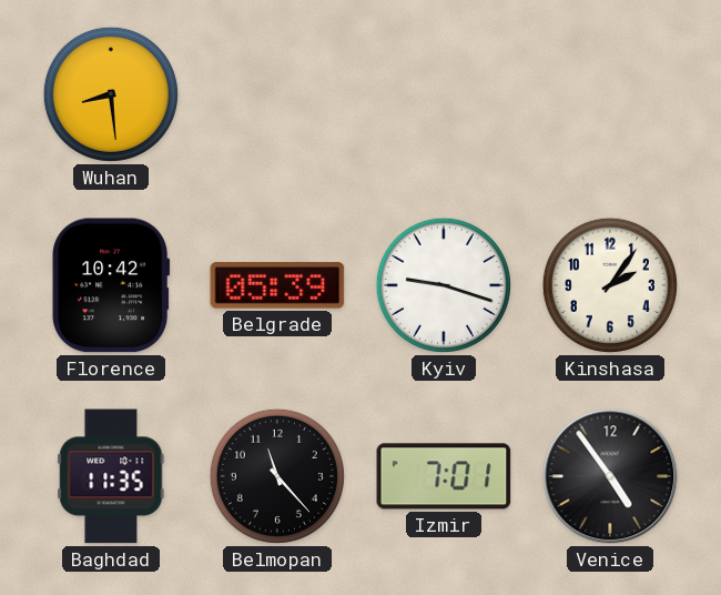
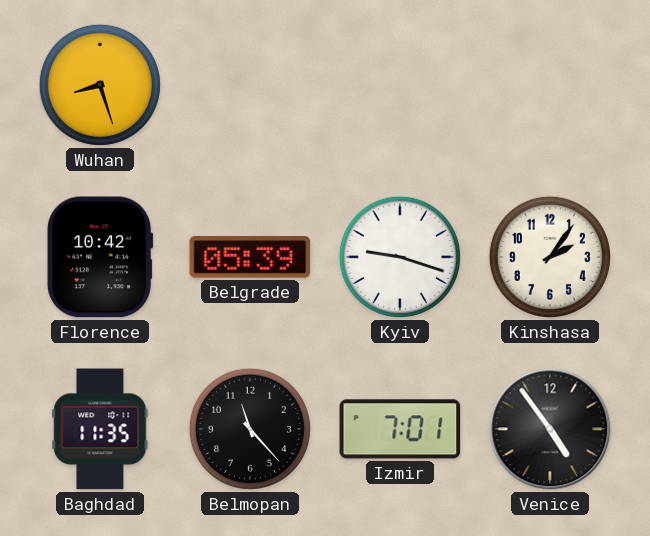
Wuhan: 8:29 -> 8:27
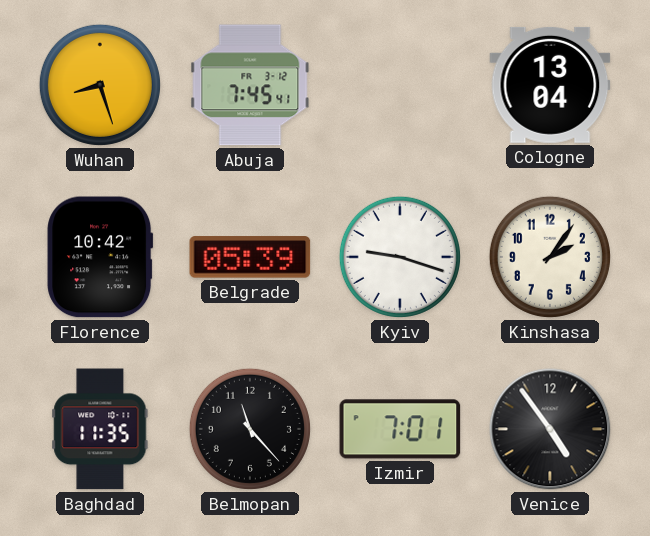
Abuja: none -> 7:45
Cologne: none -> 13:04
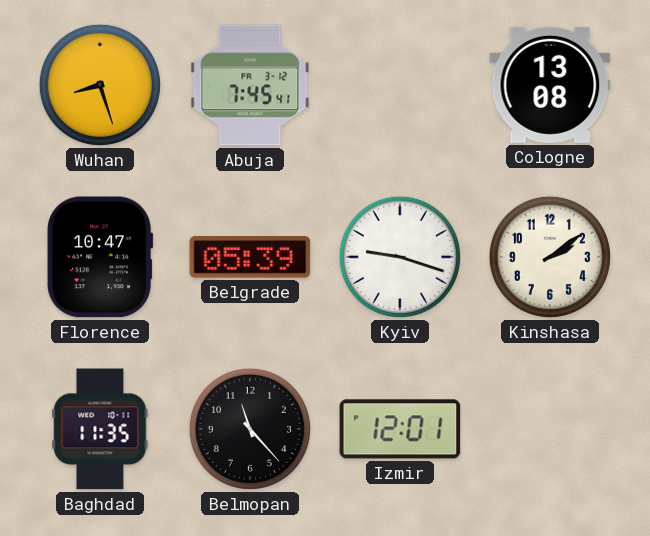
Cologne: 13:04 -> 13:08
Florence: 10:42 -> 10:47
Kinshasa: 2:06 -> 2:09
Izmir: 7:01 -> 12:01
Venice: 4:54 -> none
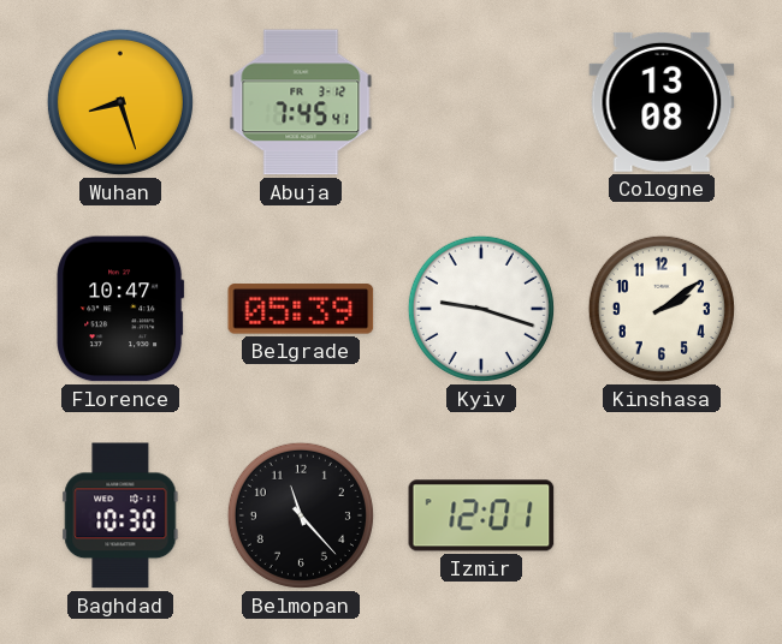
Baghdad: 11:35 -> 10:30
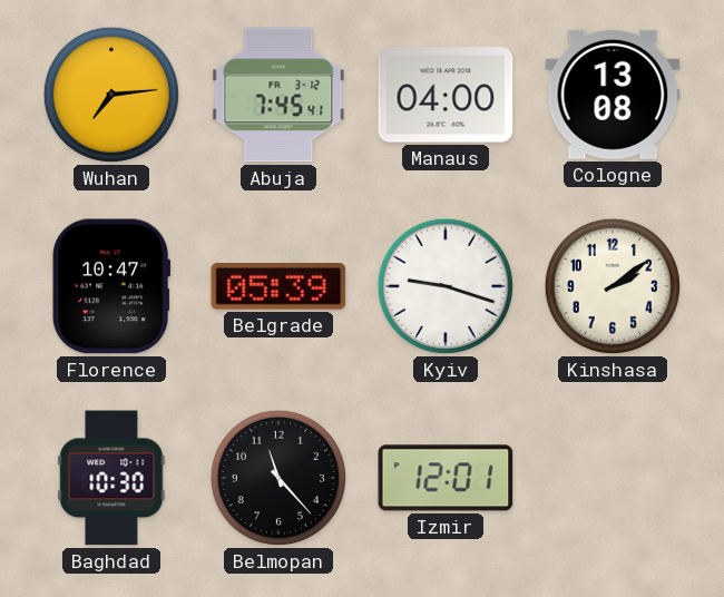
Wuhan: 8:27 -> 7:14
Manaus: none -> 04:00
